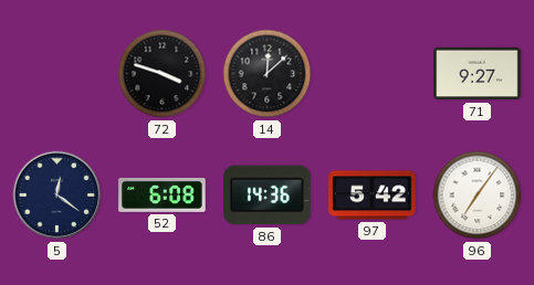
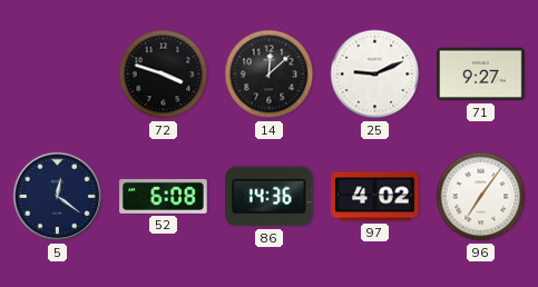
25: none -> 9:11
97: 5:42 -> 4:02
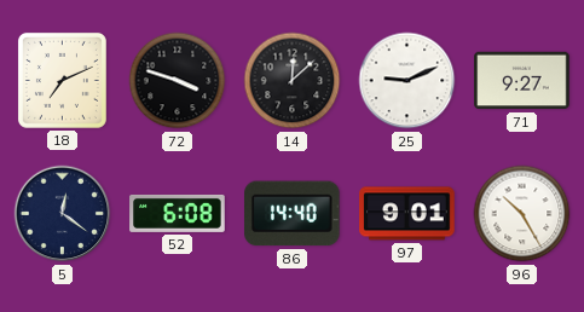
18: none -> 7:11
86: 14:36 -> 14:40
97: 4:02 -> 9:01
96: 7:06 -> 10:25
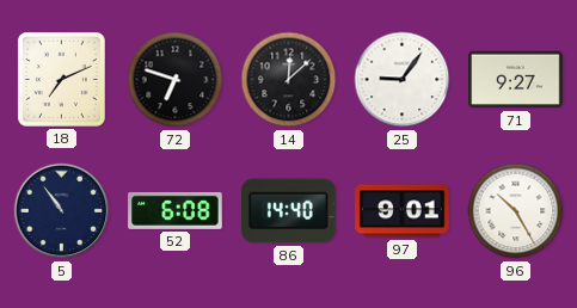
72: 3:48 -> 6:48
25: 9:11 -> 9:06
5: 12:21 -> 10:54
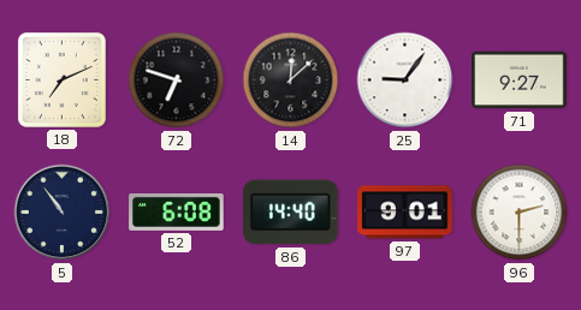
96: 10:25 -> 2:30
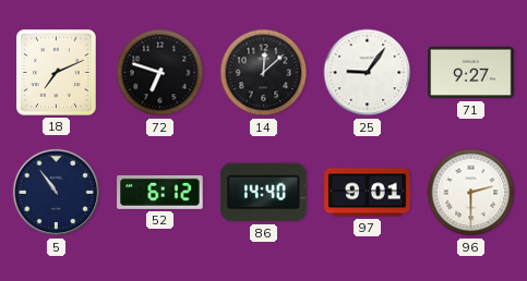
52: 6:08 -> 6:12
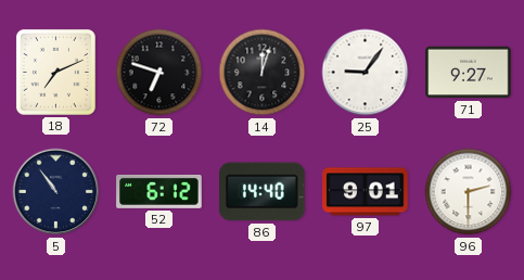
14: 12:08 -> 12:03
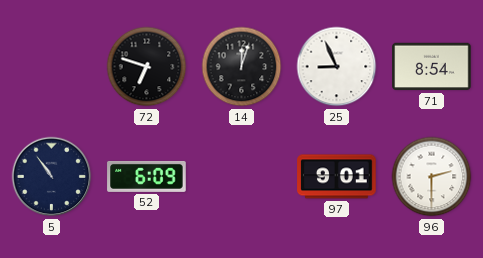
18: 7:11 -> none
25: 9:06 -> 8:56
71: 9:27 -> 8:54
52: 6:12 -> 6:09
86: 14:40 -> none
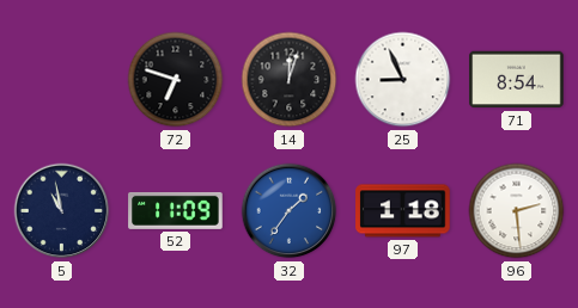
5: 10:54 -> 10:58
52: 6:09 -> 11:09
32: none -> 1:36
97: 9:01 -> 1:18
96: 2:30 -> 2:29
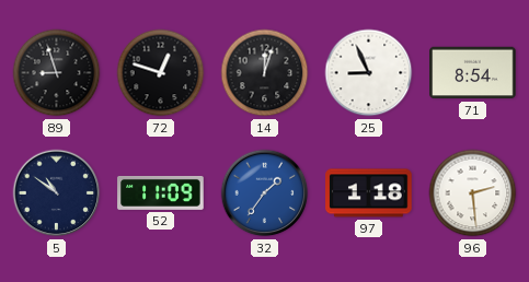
89: none -> 8:57
72: 6:48 -> 12:48
5: 10:58 -> 10:51
